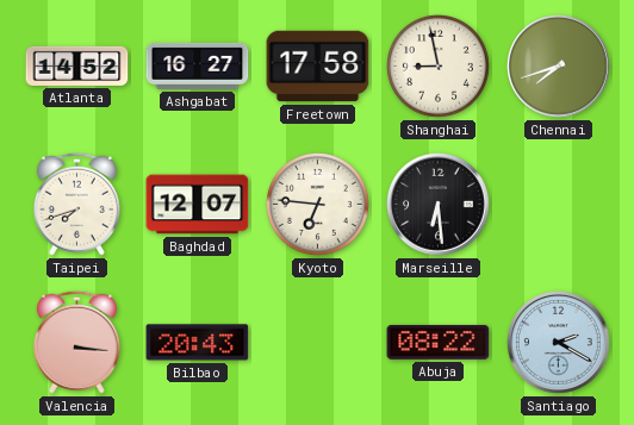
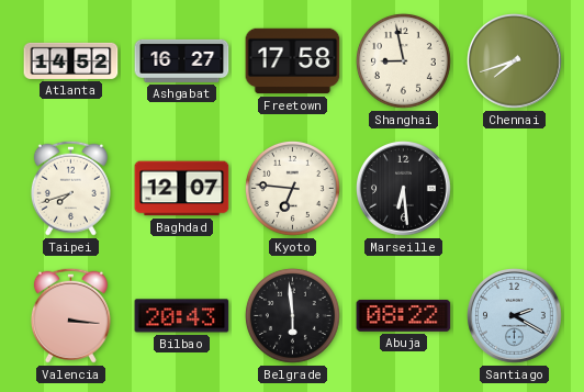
Belgrade: none -> 5:59
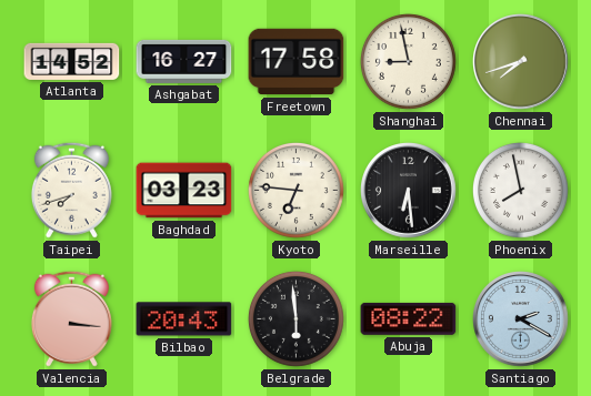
Baghdad: 12:07 -> 03:23
Phoenix: none -> 7:58
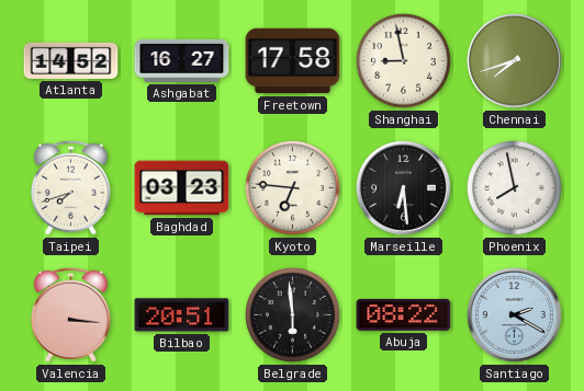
Bilbao: 20:43 -> 20:51
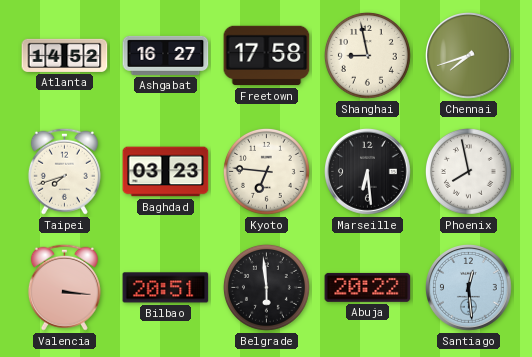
Abuja: 08:22 -> 20:22
Santiago: 2:20 -> 12:29
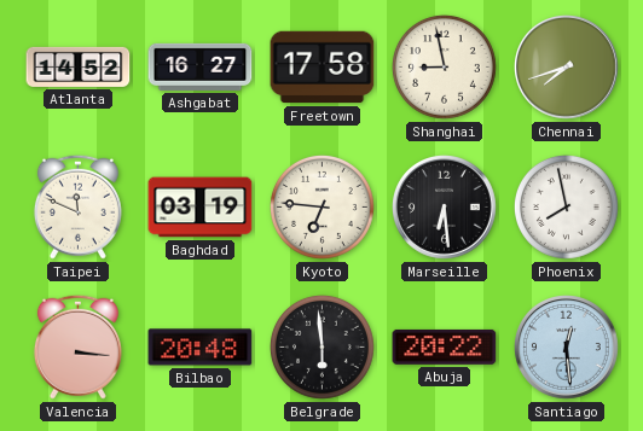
Taipei: 7:42 -> 11:49
Baghdad: 03:23 -> 03:19
Bilbao: 20:51 -> 20:48
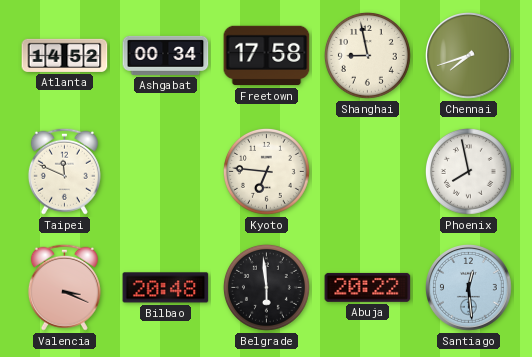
Ashgabat: 16:27 -> 00:34
Baghdad: 03:19 -> none
Marseille: 6:29 -> none
Valencia: 3:16 -> 3:19
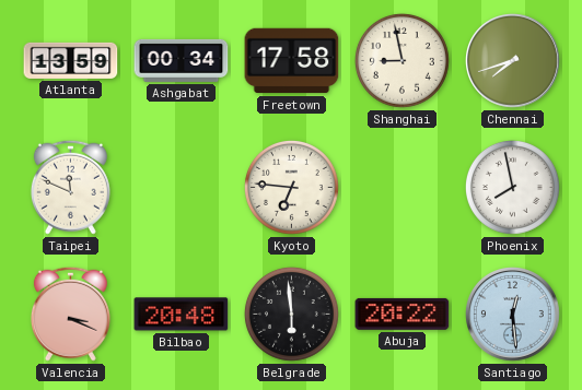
Atlanta: 14:52 -> 13:59
